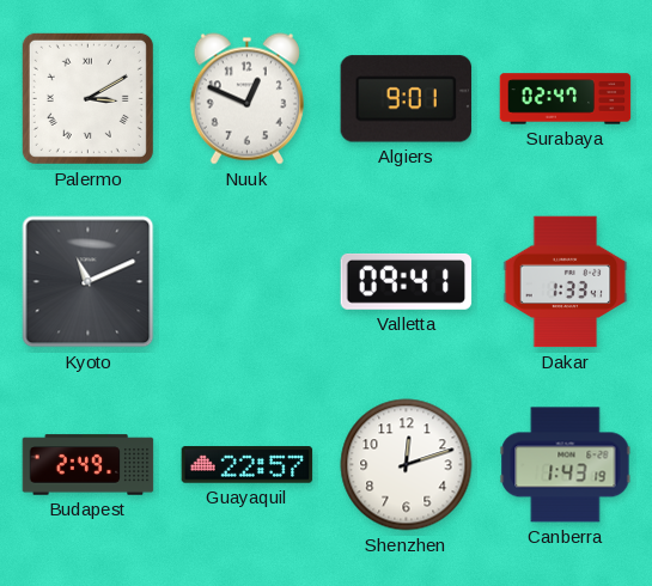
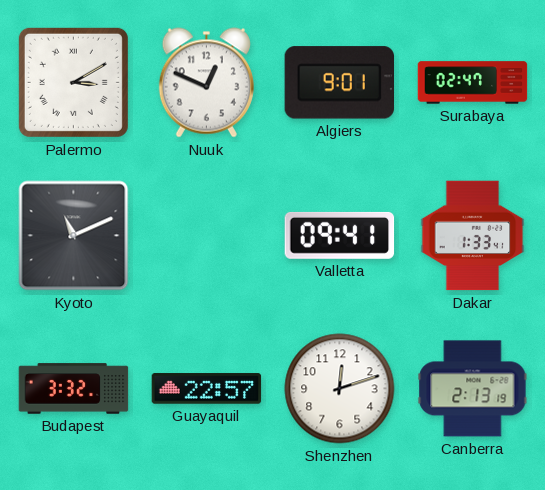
Budapest: 2:49 -> 3:32
Canberra: 1:43 -> 2:13
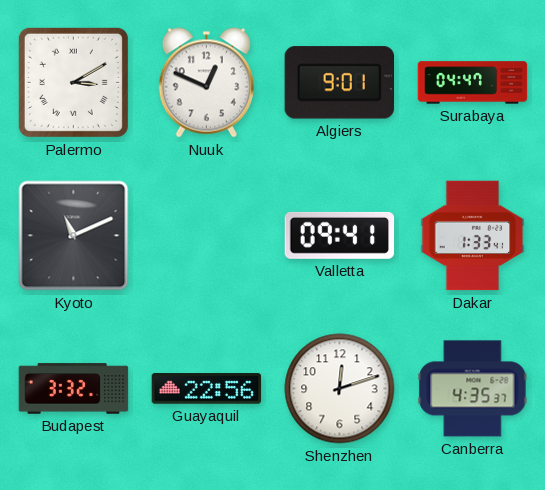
Surabaya: 02:47 -> 04:47
Guayaquil: 22:57 -> 22:56
Canberra: 2:13 -> 4:35
